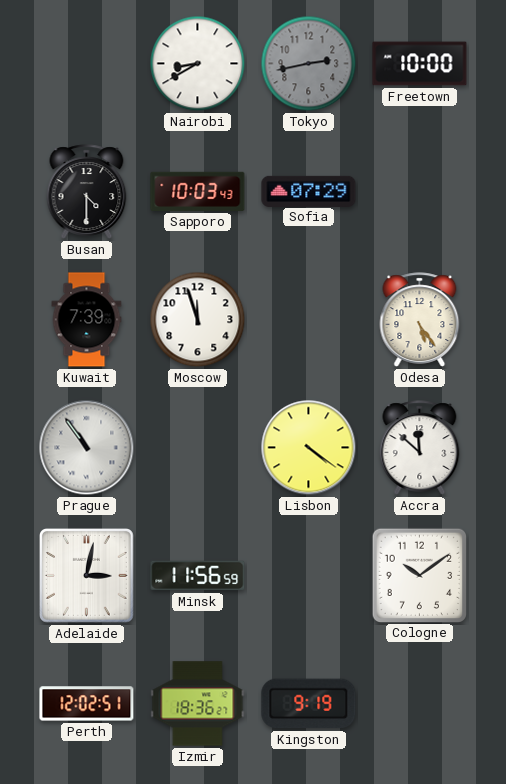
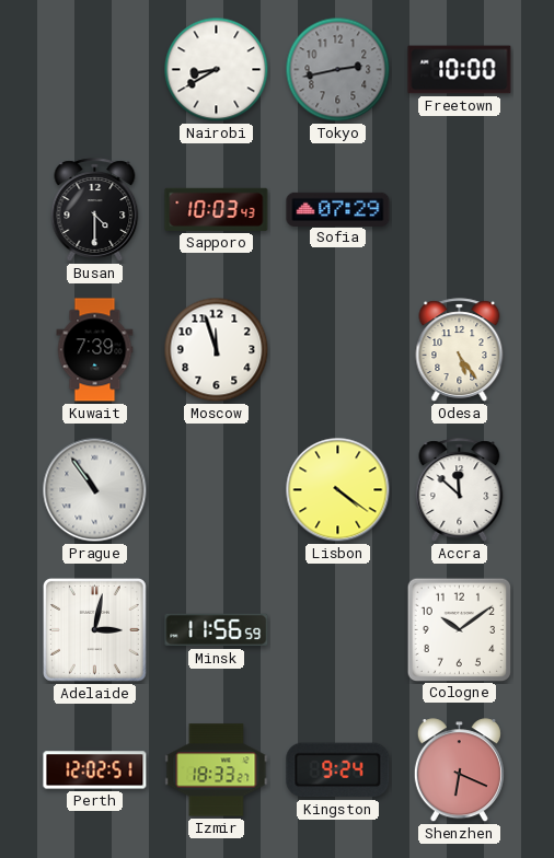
Izmir: 18:36 -> 18:33
Kingston: 9:19 -> 9:24
Shenzhen: none -> 6:19
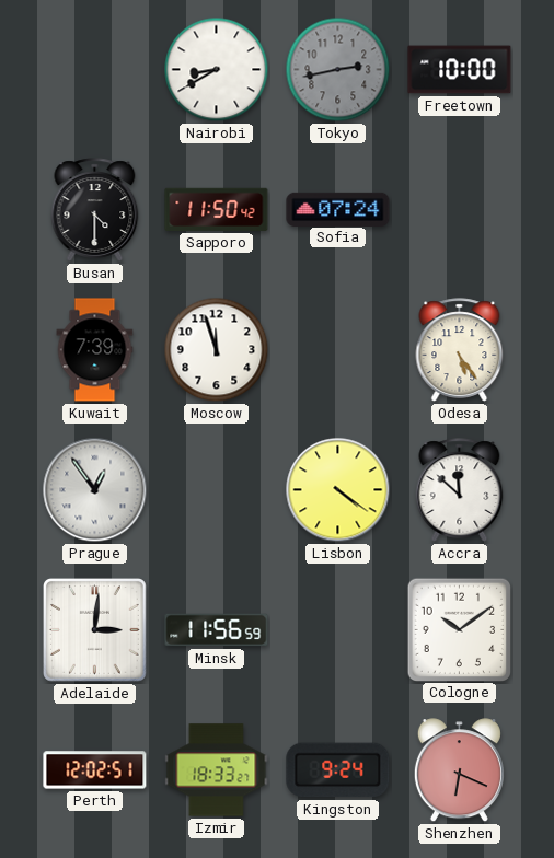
Sapporo: 10:03 -> 11:50
Sofia: 07:29 -> 07:24
Prague: 10:54 -> 12:54
Adelaide: 3:02 -> 3:01
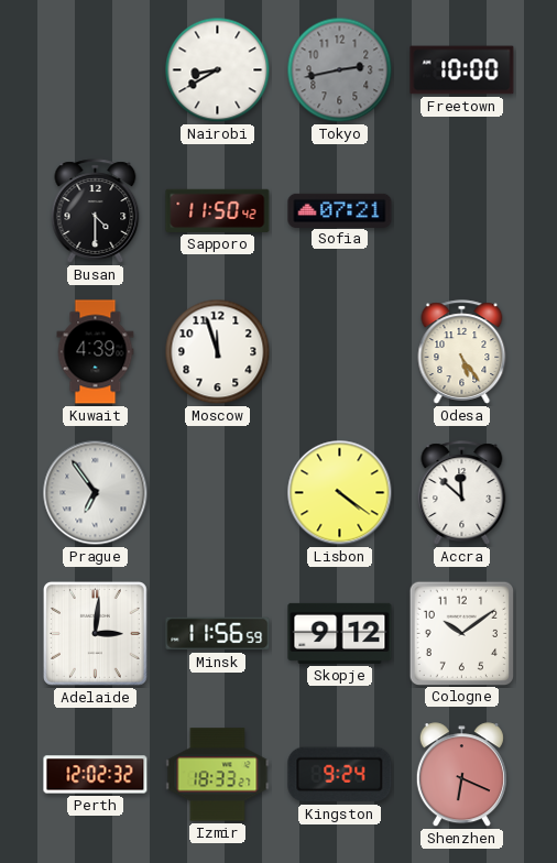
Sofia: 07:24 -> 07:21
Kuwait: 7:39 -> 4:39
Prague: 12:54 -> 6:54
Skopje: none -> 9:12
Perth: 12:02:51 -> 12:02:32
